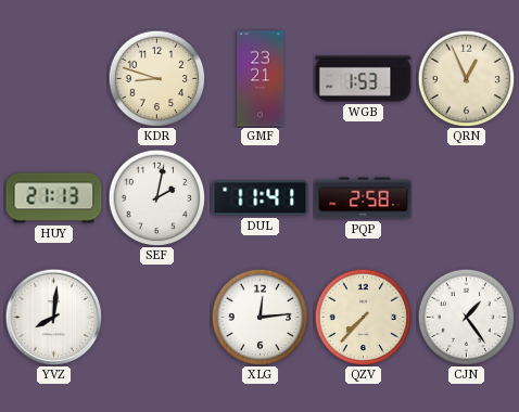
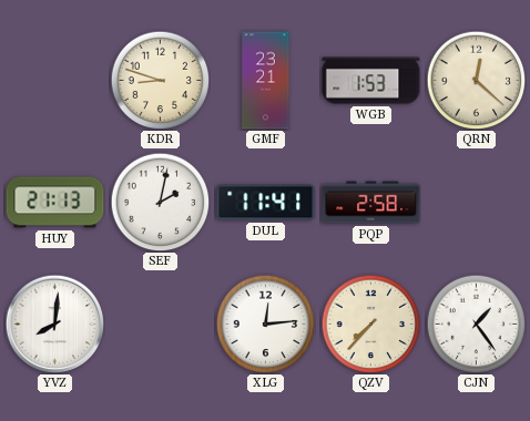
QRN: 12:56 -> 12:22
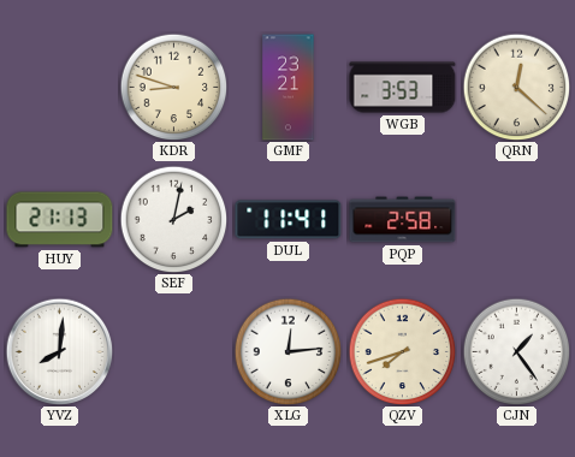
WGB: 1:53 -> 3:53
QZV: 7:37 -> 7:42
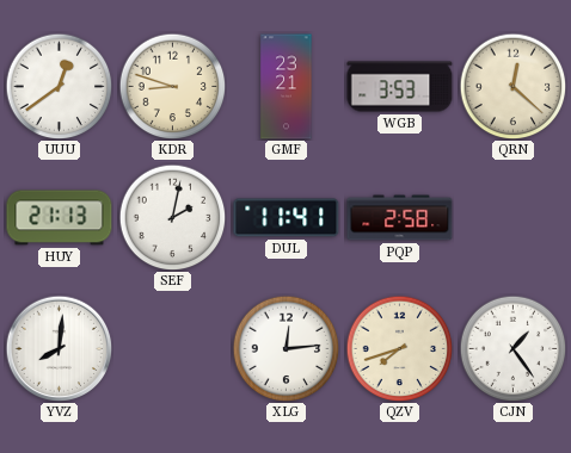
UUU: none -> 12:39
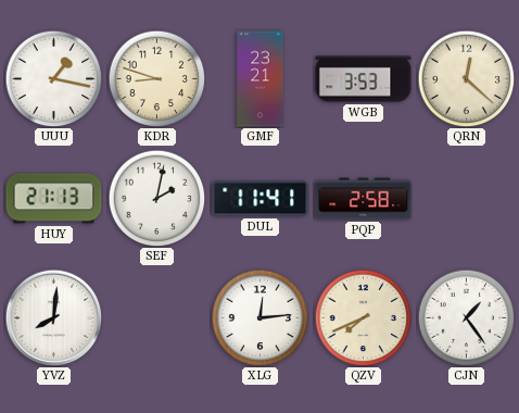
UUU: 12:39 -> 1:17
QZV: 7:42 -> 7:41
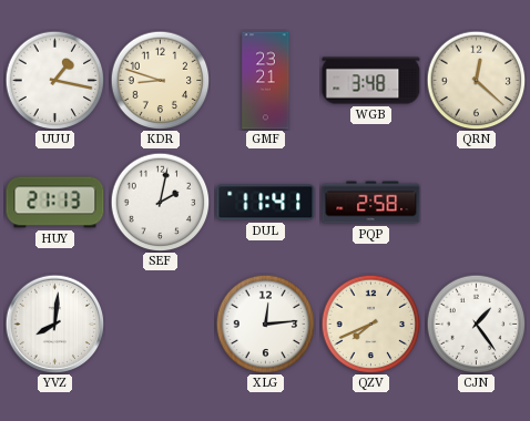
WGB: 3:53 -> 3:48
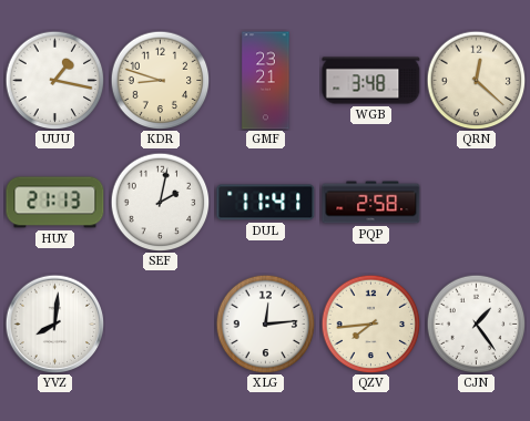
QZV: 7:41 -> 7:44
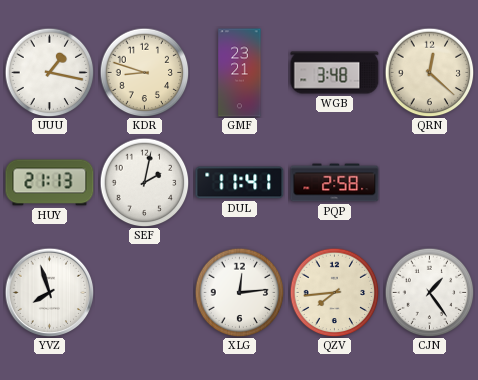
YVZ: 8:01 -> 7:57
